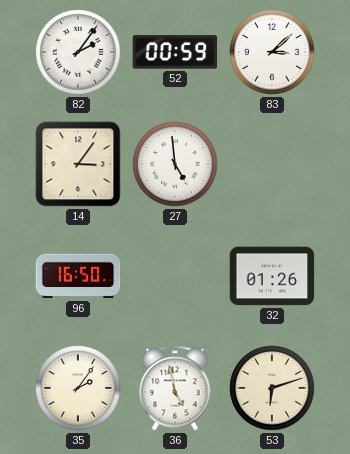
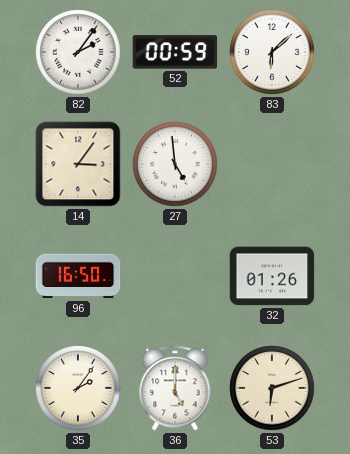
83: 3:08 -> 6:08
36: 4:58 -> 5:00
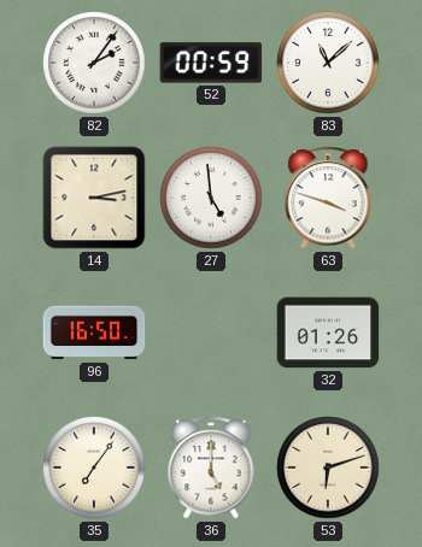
83: 6:08 -> 11:08
14: 3:06 -> 3:13
63: none -> 3:48
35: 2:06 -> 7:06
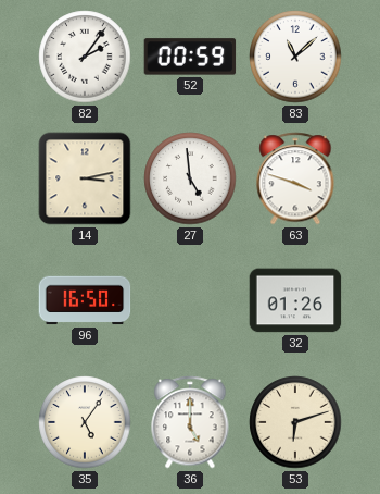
35: 7:06 -> 5:06
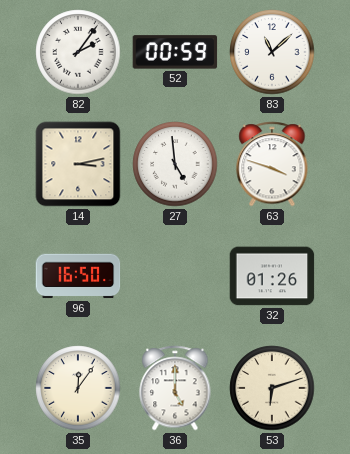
35: 5:06 -> 12:06
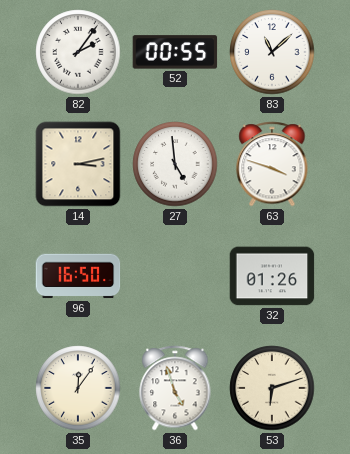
52: 00:59 -> 00:55
36: 5:00 -> 4:57
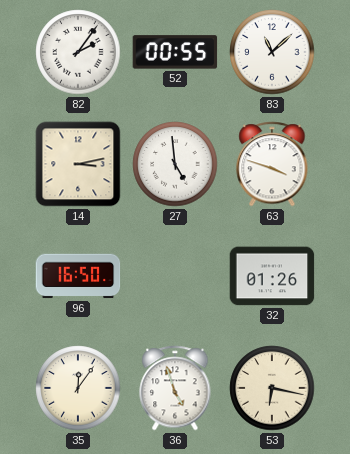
53: 6:12 -> 6:17
